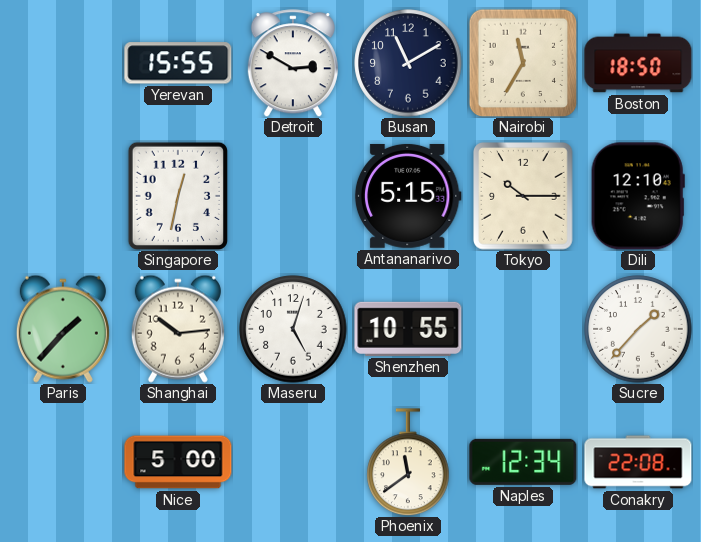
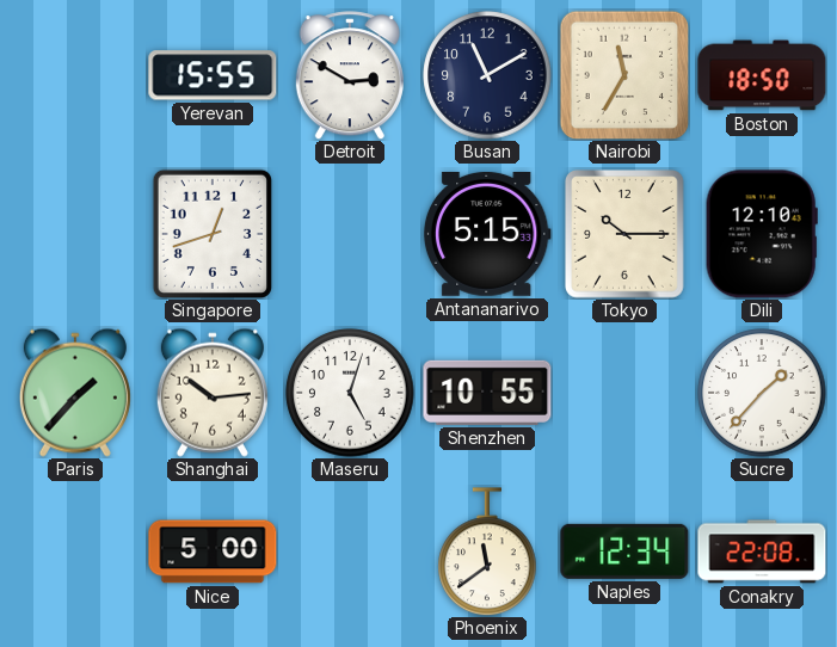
Singapore: 12:32 -> 12:42
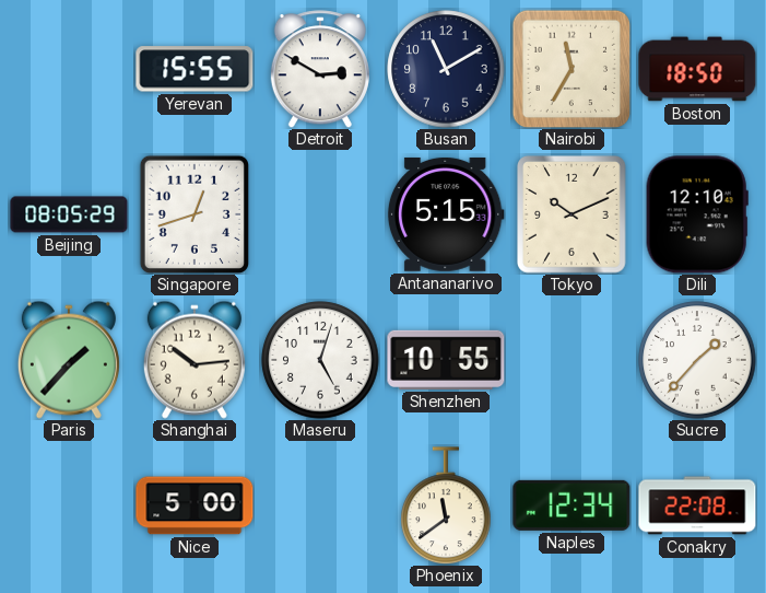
Beijing: none -> 08:05
Tokyo: 10:15 -> 10:11
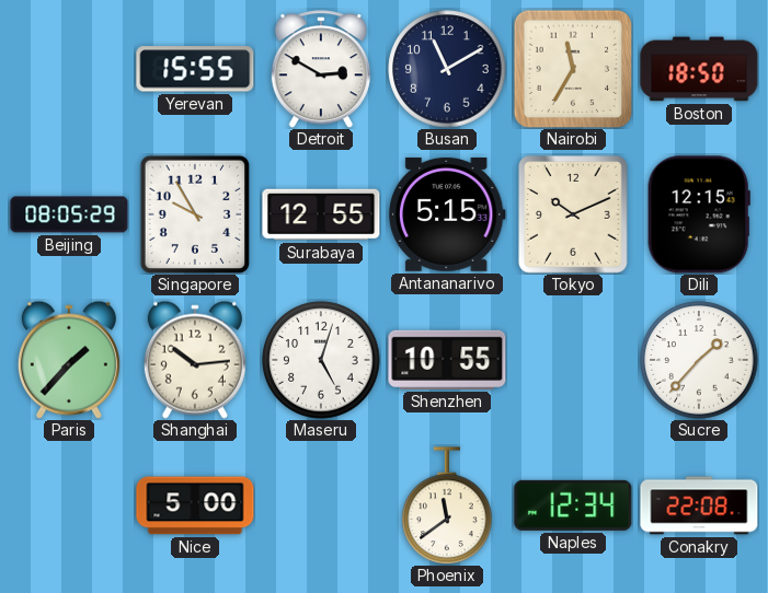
Singapore: 12:42 -> 9:55
Surabaya: none -> 12:55
Dili: 12:10 -> 12:15
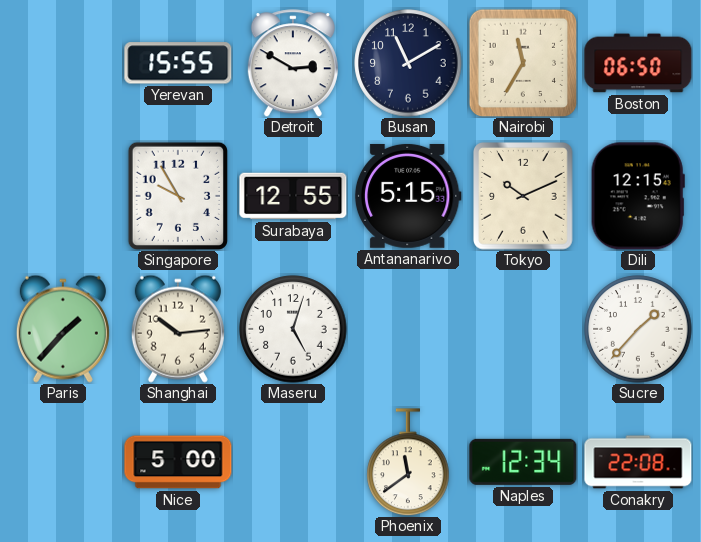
Boston: 18:50 -> 06:50
Beijing: 08:05 -> none
Shenzhen: 10:55 -> none
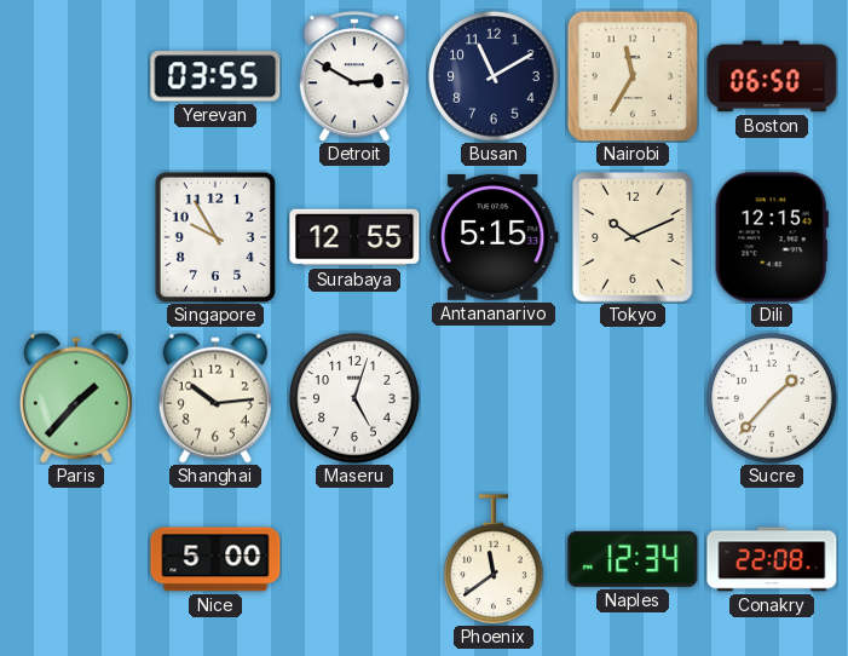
Yerevan: 15:55 -> 03:55
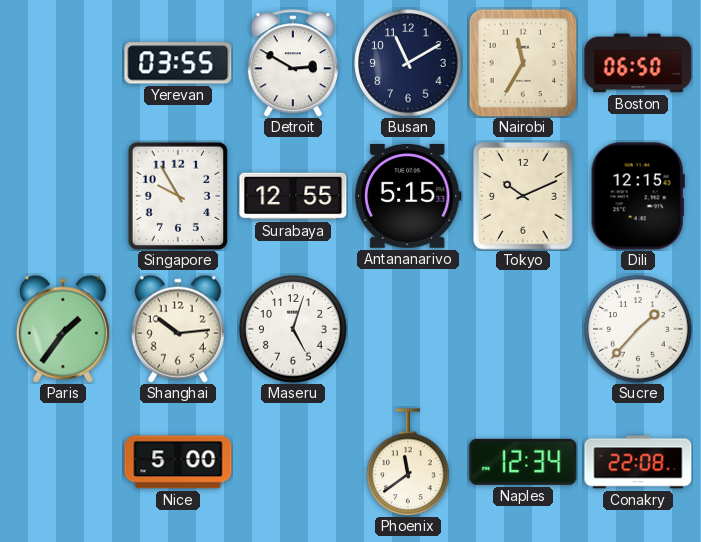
Paris: 1:37 -> 1:36
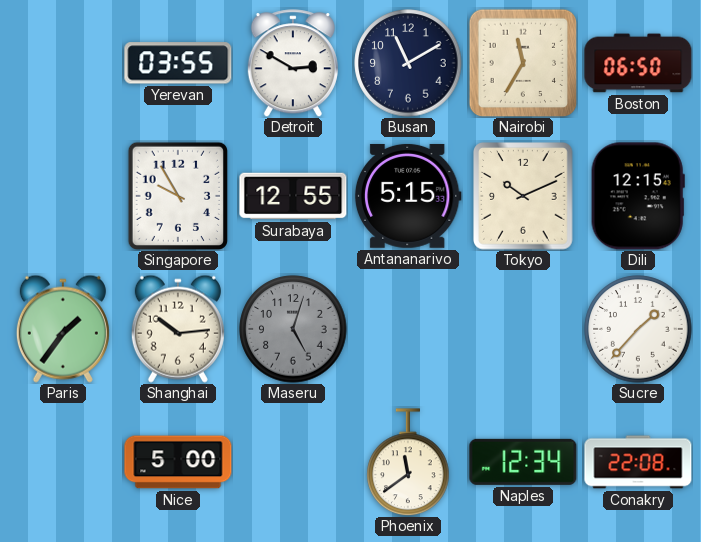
Maseru dial: white -> grey
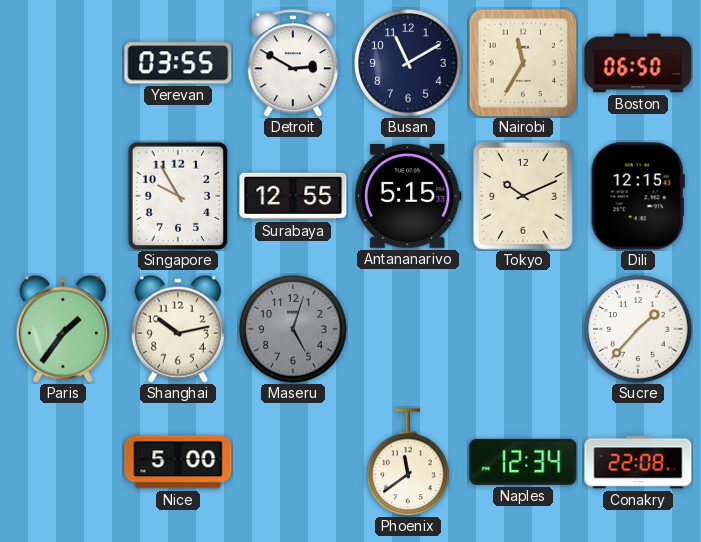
Shanghai: 10:14 -> 10:13
